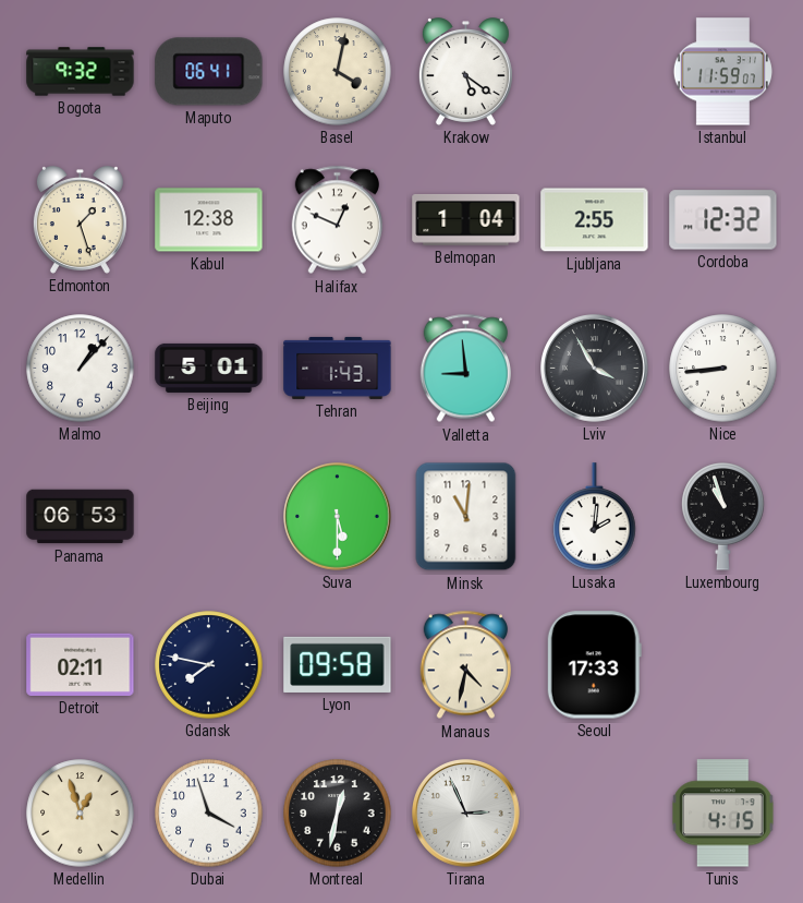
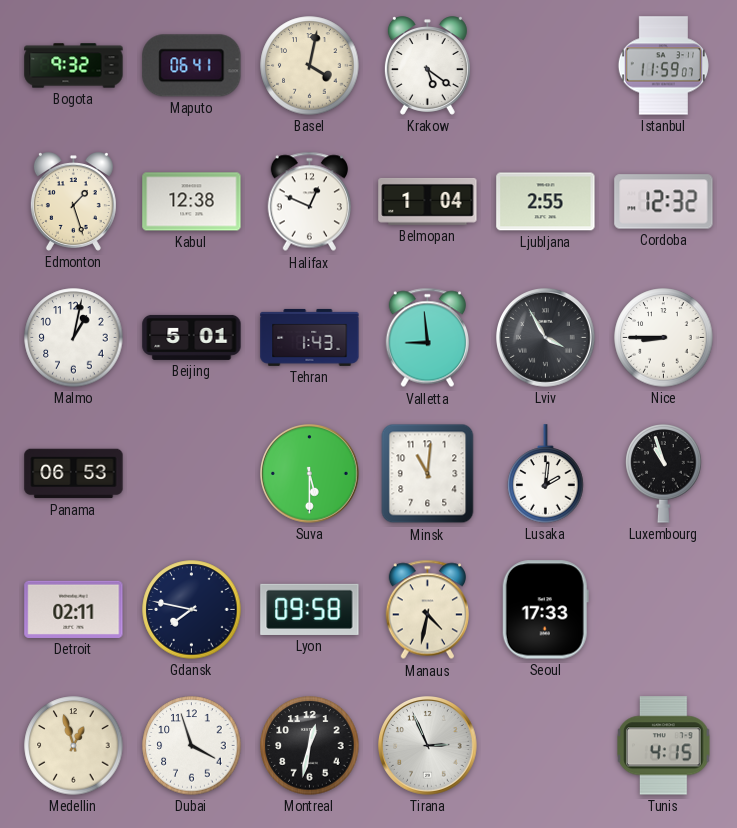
Malmo: 1:07 -> 1:02
Nice: 8:44 -> 8:45
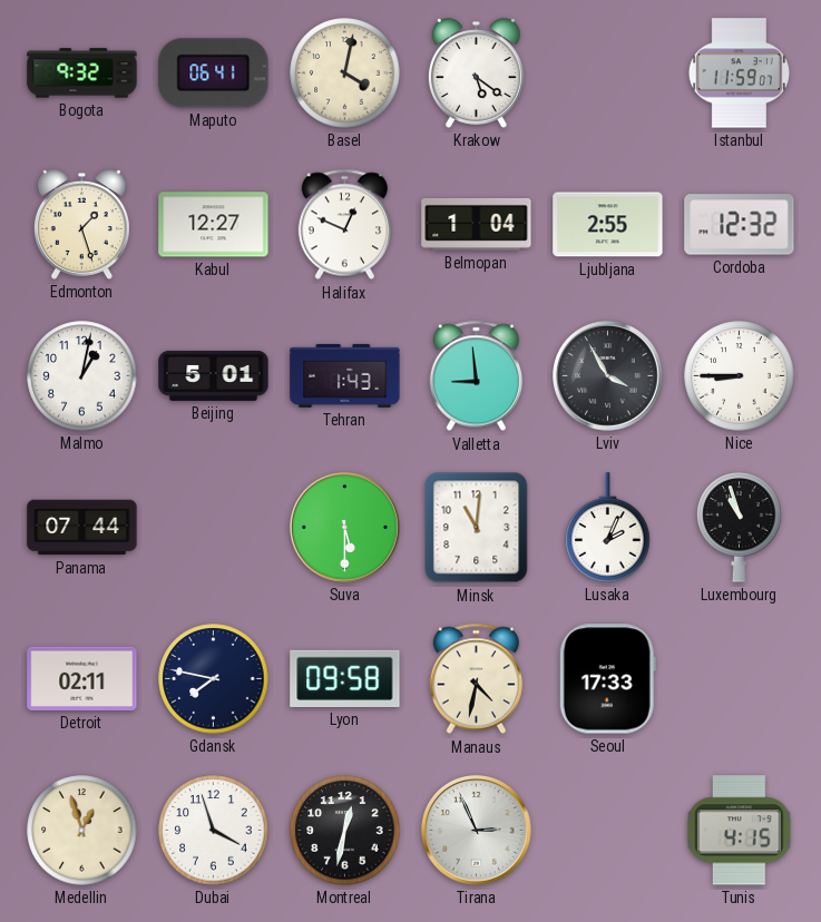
Kabul: 12:38 -> 12:27
Panama: 06:53 -> 07:44
Lusaka: 2:01 -> 2:04
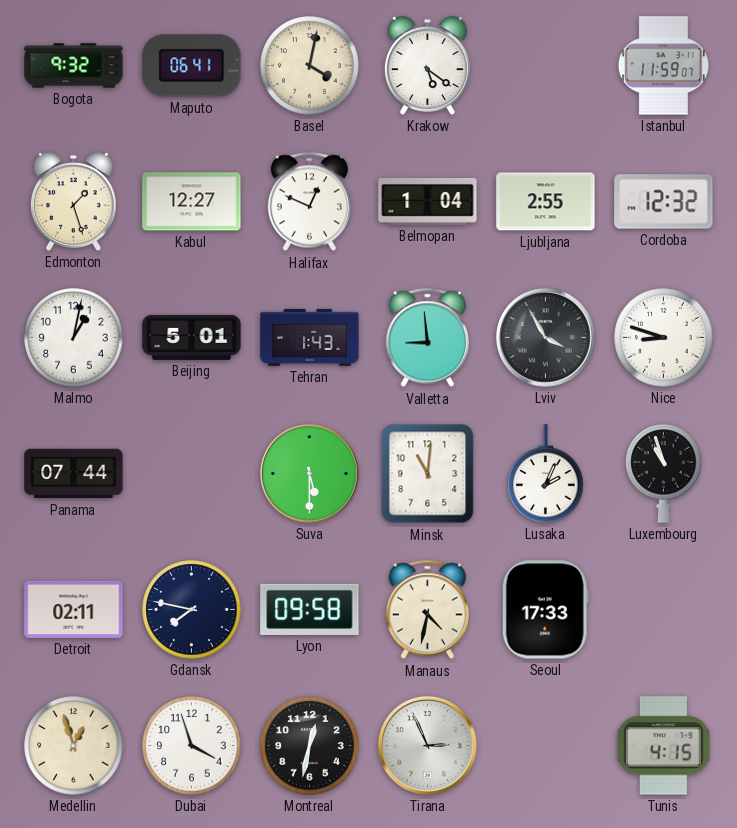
Nice: 8:45 -> 8:48
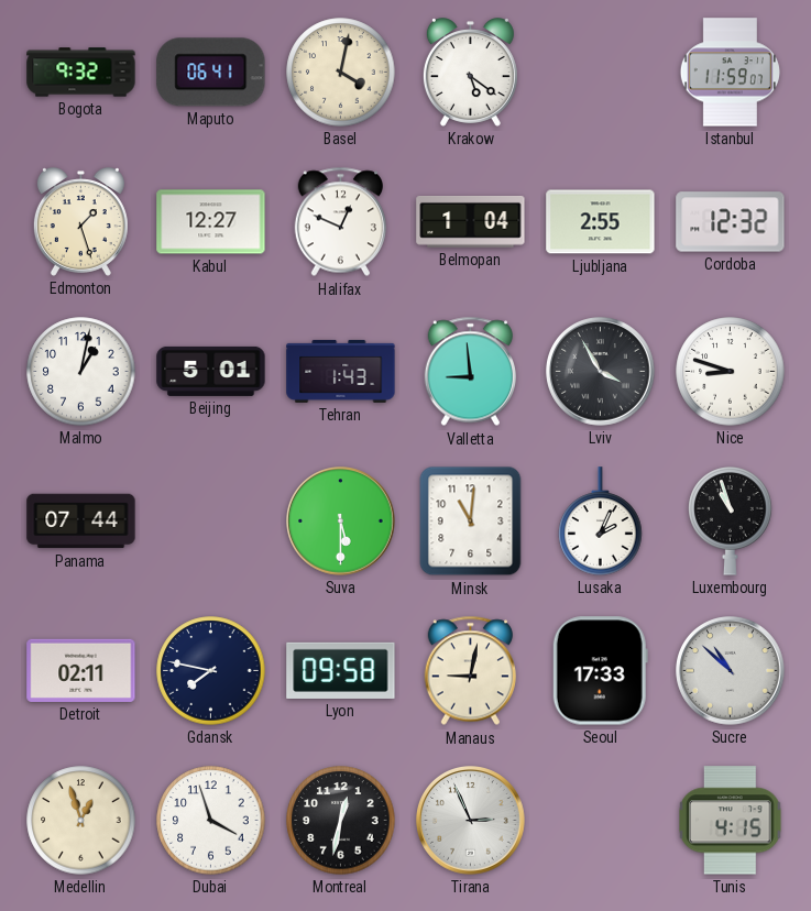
Manaus: 4:32 -> 9:02
Sucre: none -> 10:52
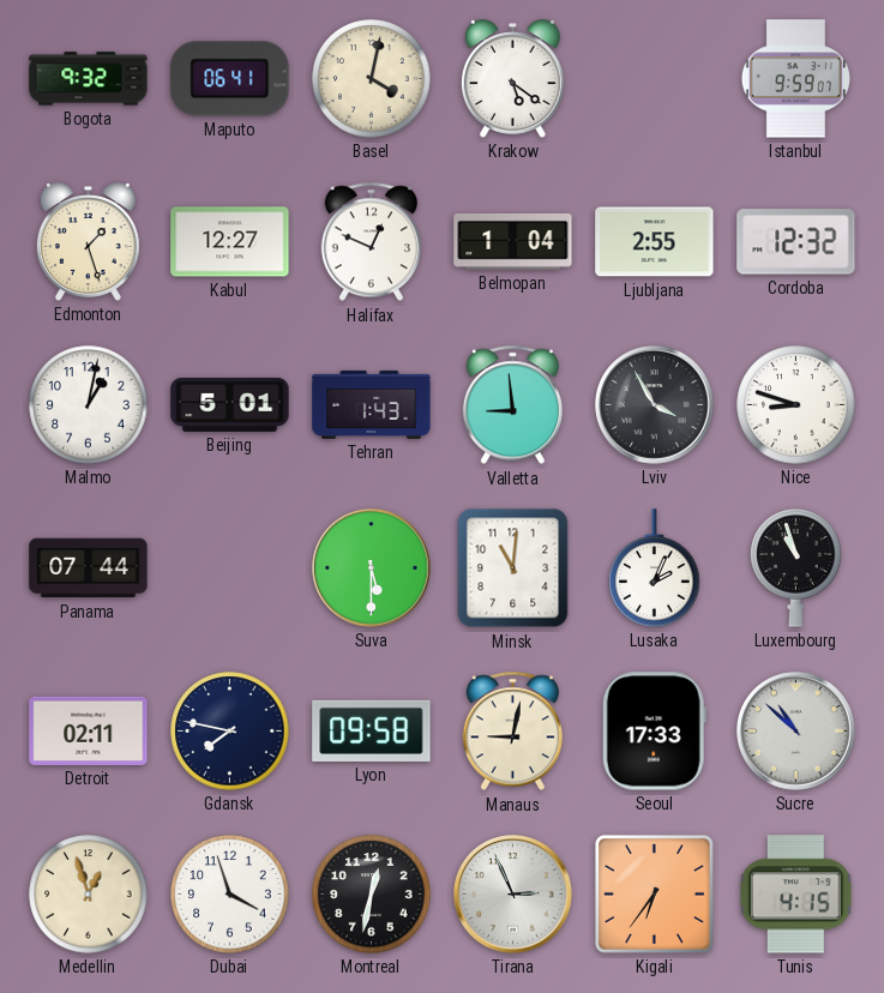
Istanbul: 11:59 -> 9:59
Kigali: none -> 6:36
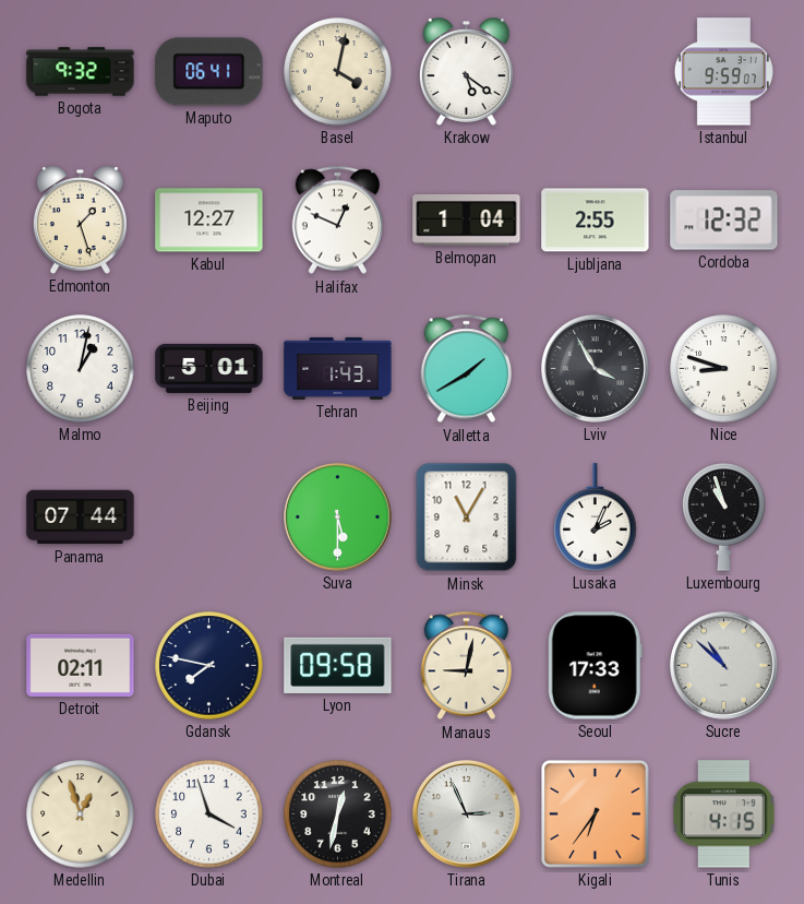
Valletta: 8:59 -> 1:40
Minsk: 11:01 -> 11:05
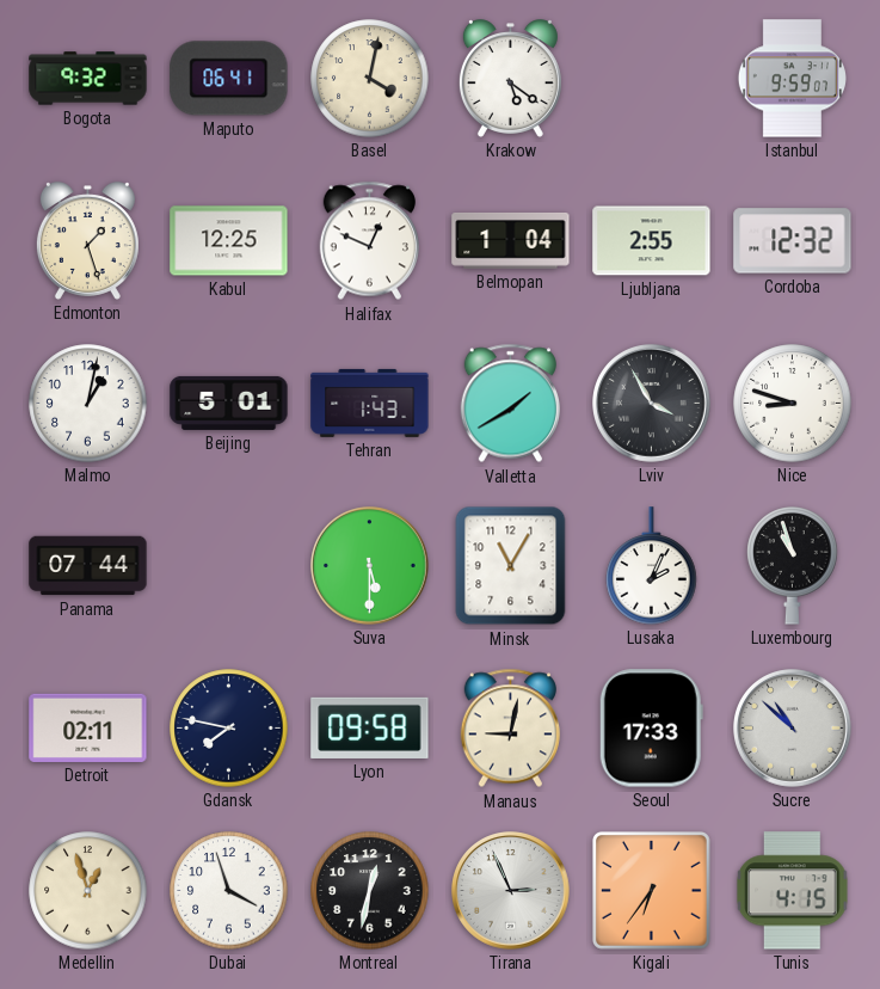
Kabul: 12:27 -> 12:25
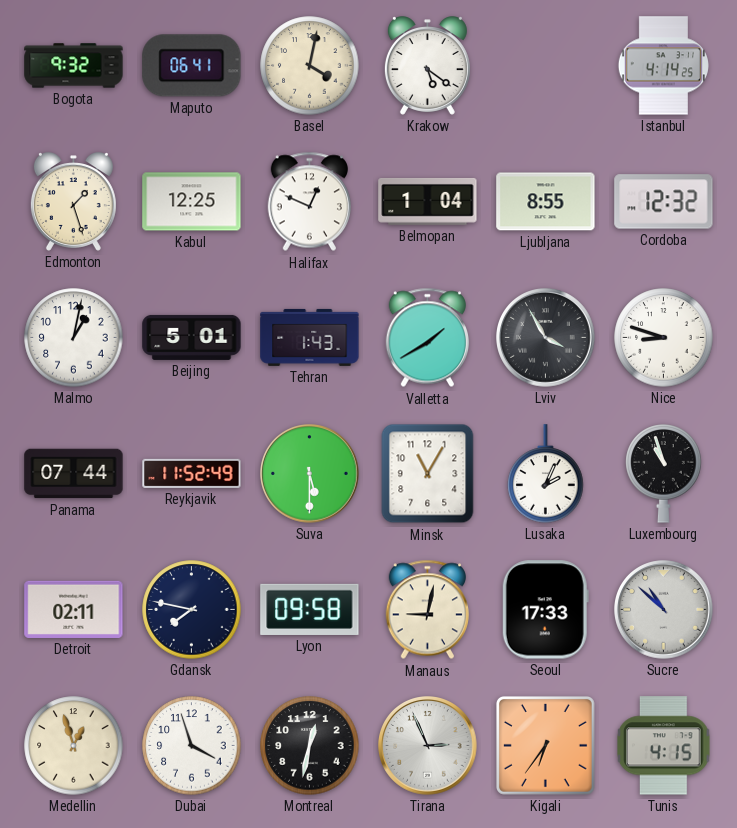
Istanbul: 9:59 -> 4:14
Ljubljana: 2:55 -> 8:55
Reykjavik: none -> 11:52
